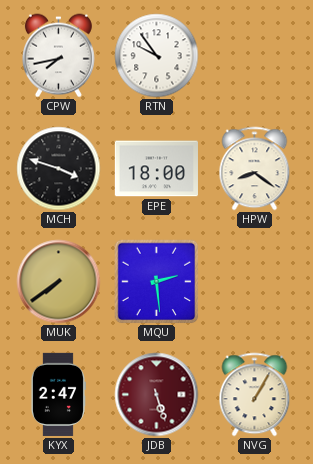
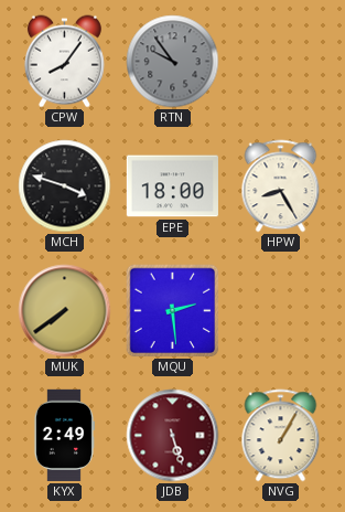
CPW: 7:43 -> 8:06
RTN dial: white -> grey
HPW: 8:21 -> 8:25
KYX: 2:47 -> 2:49
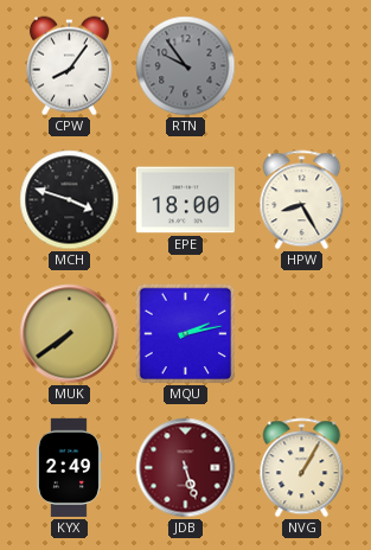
MQU: 2:29 -> 2:13
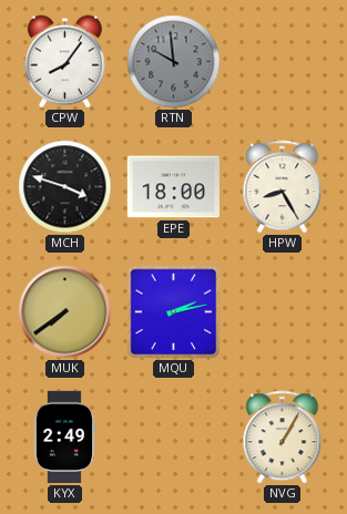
RTN: 9:54 -> 9:59
JDB: 5:27 -> none
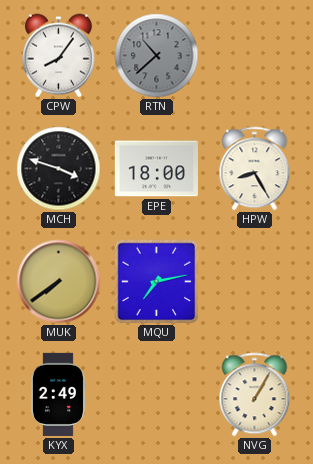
RTN: 9:59 -> 10:38
MQU: 2:13 -> 7:13
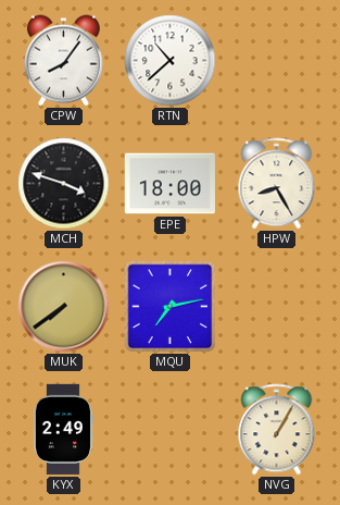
RTN dial: grey -> white
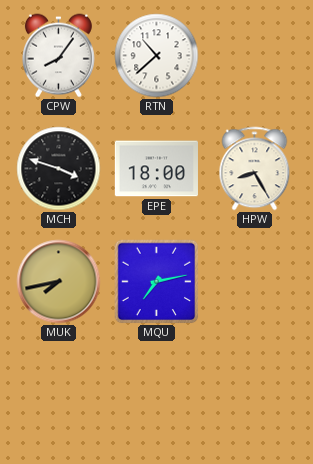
MUK: 7:39 -> 7:43
KYX: 2:49 -> none
NVG: 1:05 -> none
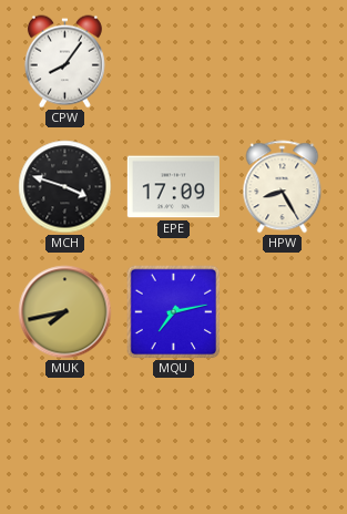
RTN: 10:38 -> none
EPE: 18:00 -> 17:09
